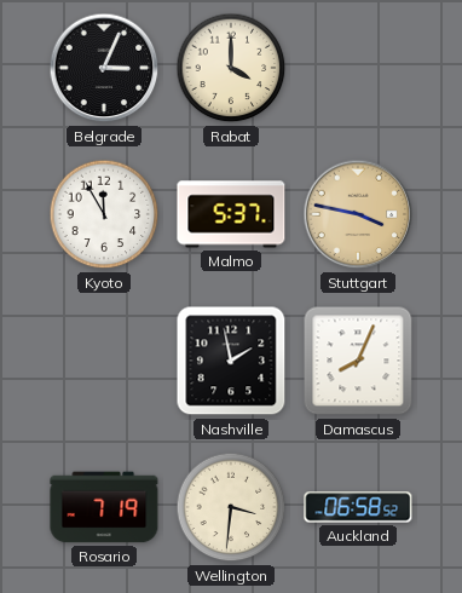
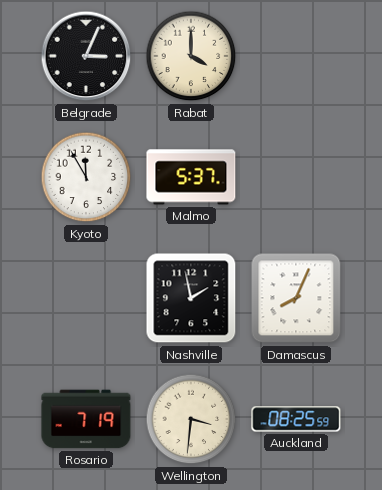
Stuttgart: 3:47 -> none
Auckland: 06:58 -> 08:25
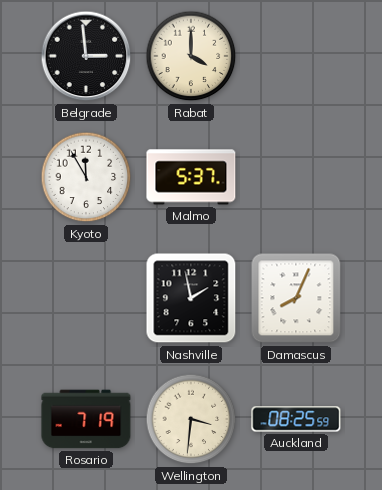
Belgrade: 3:04 -> 2:59
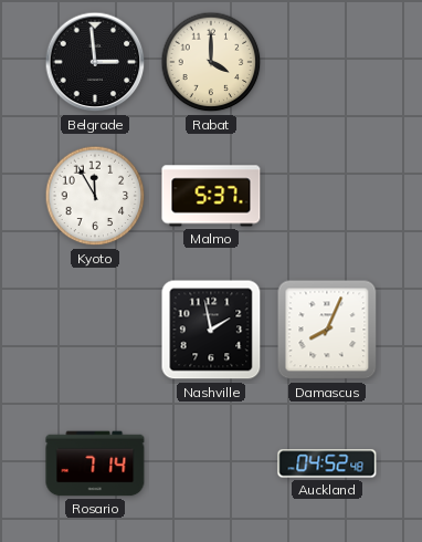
Rosario: 7:19 -> 7:14
Wellington: 3:31 -> none
Auckland: 08:25 -> 04:52
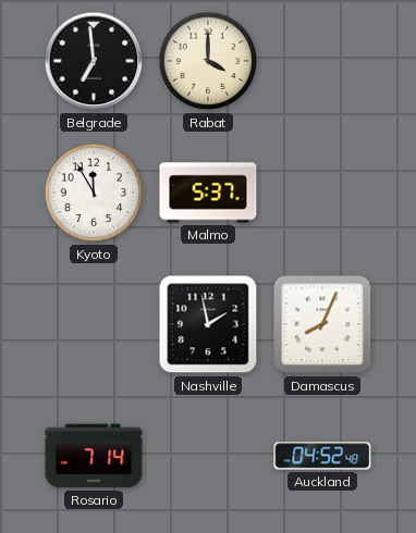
Belgrade: 2:59 -> 6:59
